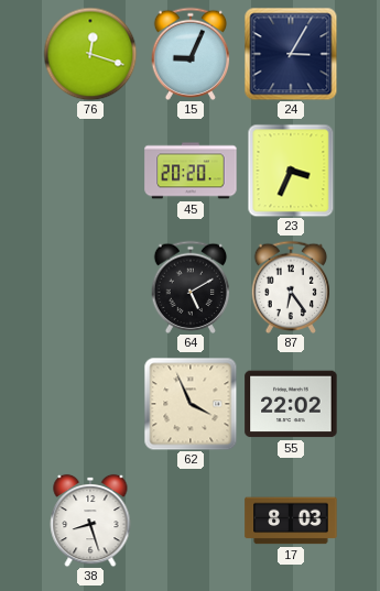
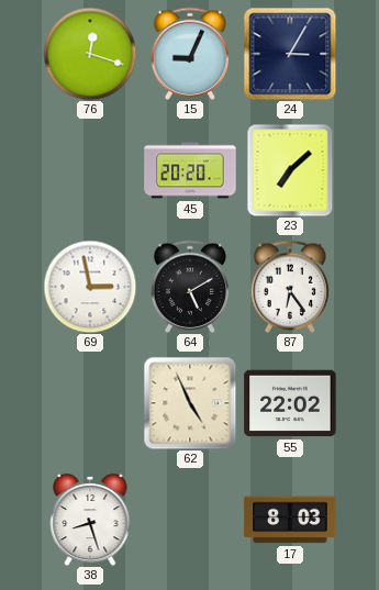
23: 3:34 -> 7:08
69: none -> 2:58
62: 3:56 -> 4:56
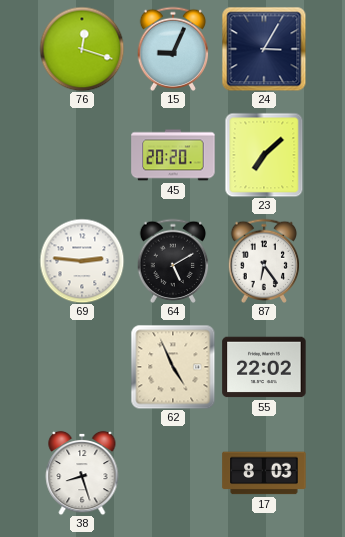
69: 2:58 -> 2:46
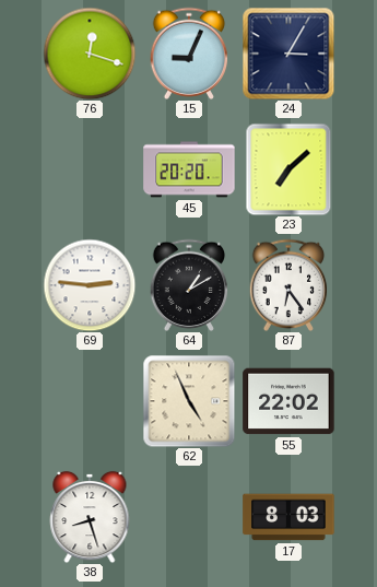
64: 5:10 -> 1:10
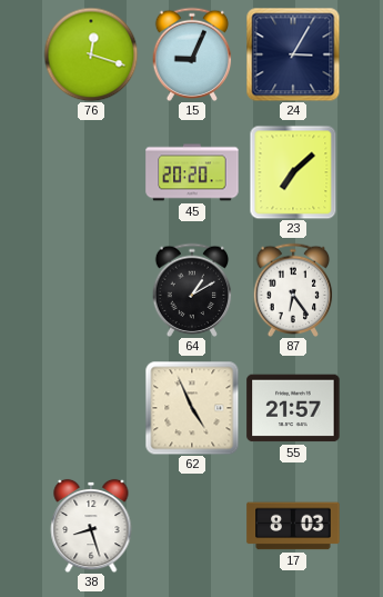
69: 2:46 -> none
55: 22:02 -> 21:57
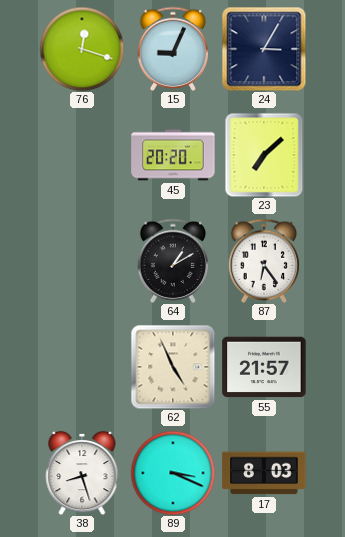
89: none -> 3:19
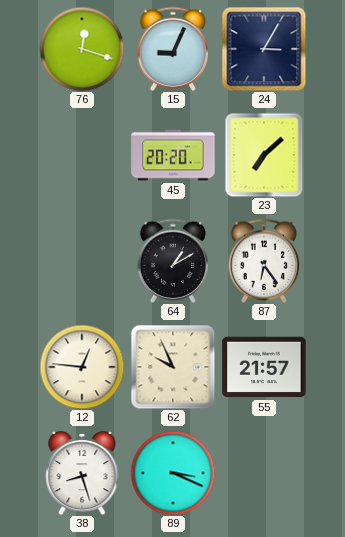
12: none -> 12:46
62: 4:56 -> 9:56
17: 8:03 -> none
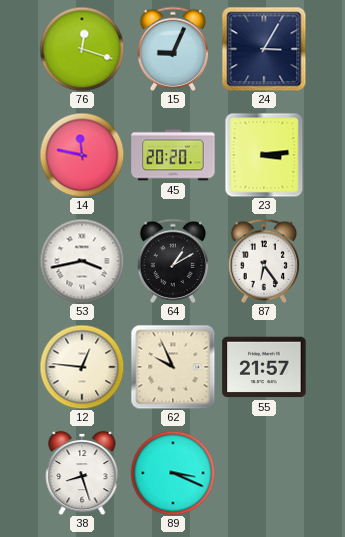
14: none -> 11:47
23: 7:08 -> 3:14
53: none -> 3:43
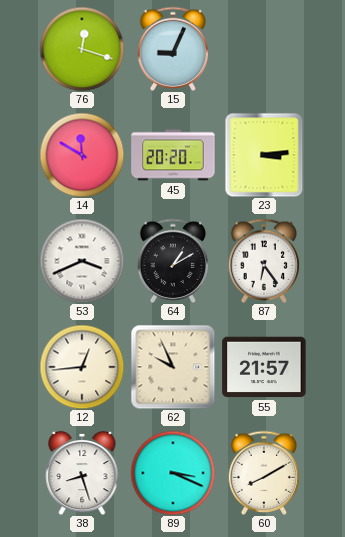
24: 3:05 -> none
14: 11:47 -> 11:50
53: 3:43 -> 3:41
12: 12:46 -> 12:44
60: none -> 8:10
